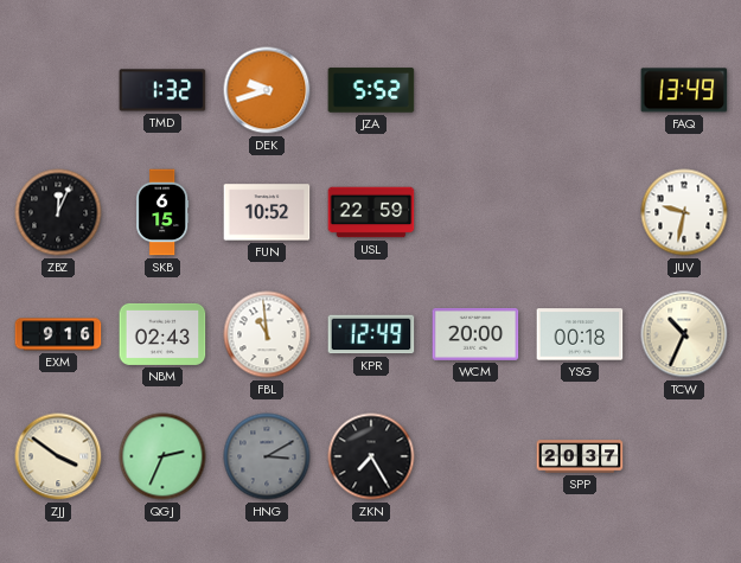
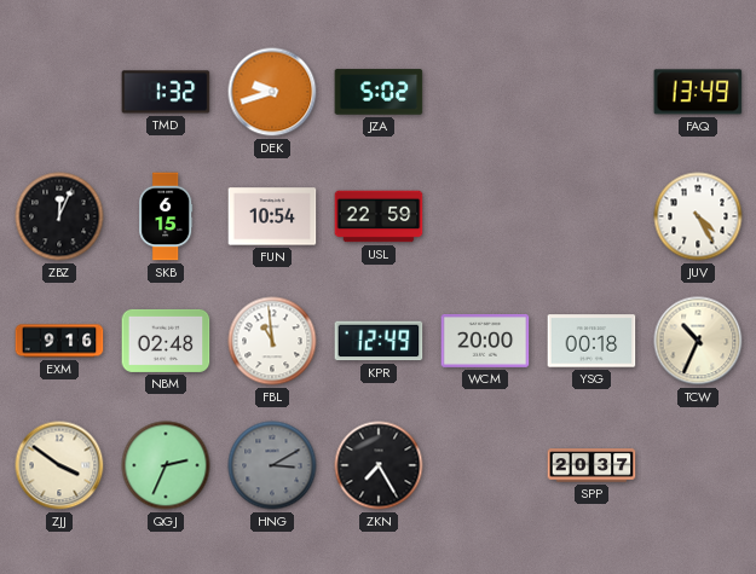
JZA: 5:52 -> 5:02
FUN: 10:52 -> 10:54
JUV: 9:32 -> 4:25
NBM: 02:43 -> 02:48
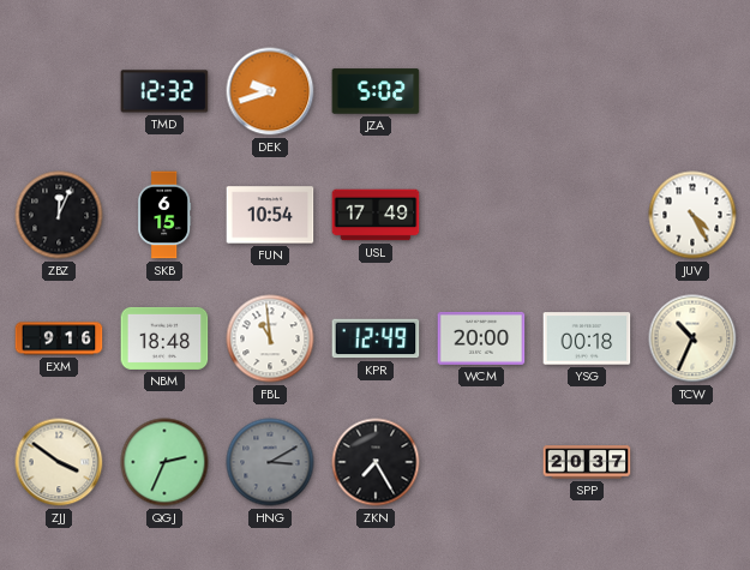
TMD: 1:32 -> 12:32
FAQ: 13:49 -> none
USL: 22:59 -> 17:49
NBM: 02:48 -> 18:48
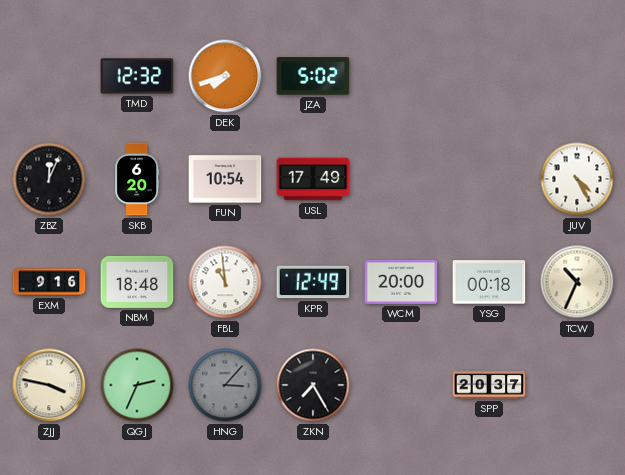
DEK: 9:42 -> 7:42
SKB: 6:15 -> 6:20
ZJJ: 3:51 -> 3:47
HNG: 3:10 -> 3:07
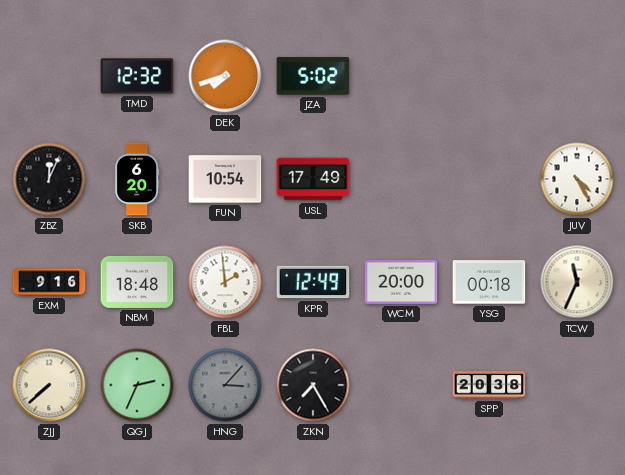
FBL: 10:59 -> 1:59
TCW: 10:34 -> 11:34
ZJJ: 3:47 -> 7:38
SPP: 20:37 -> 20:38
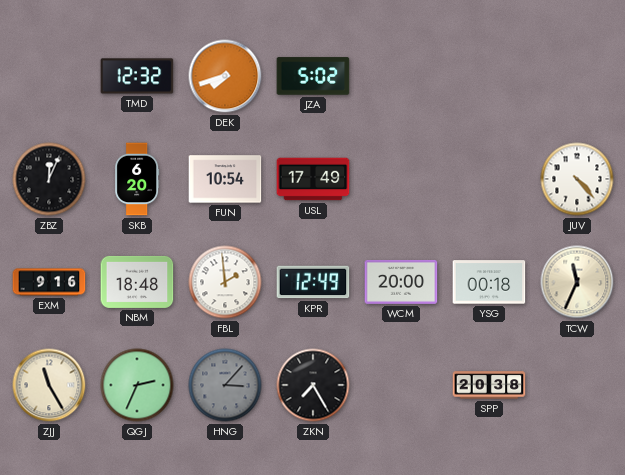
JUV: 4:25 -> 4:23
ZJJ: 7:38 -> 11:25
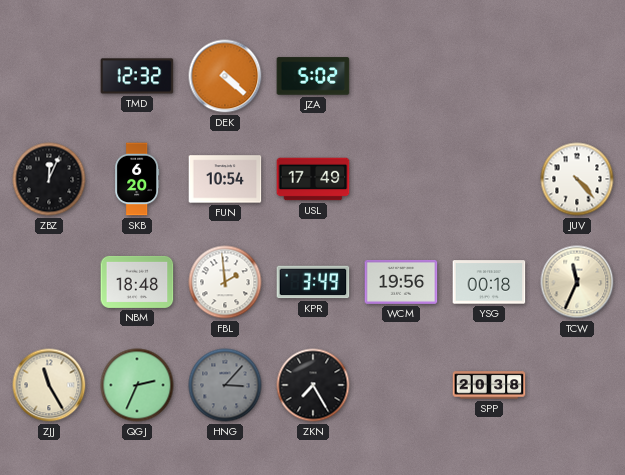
DEK: 7:42 -> 4:22
EXM: 9:16 -> none
KPR: 12:49 -> 3:49
WCM: 20:00 -> 19:56
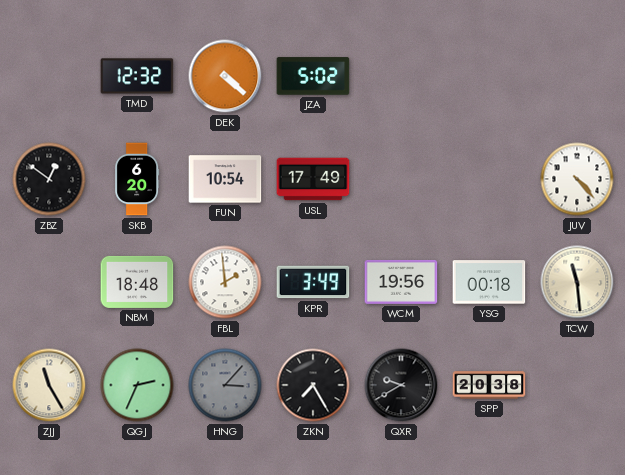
ZBZ: 12:04 -> 12:51
TCW: 11:34 -> 11:29
QXR: none -> 9:40
